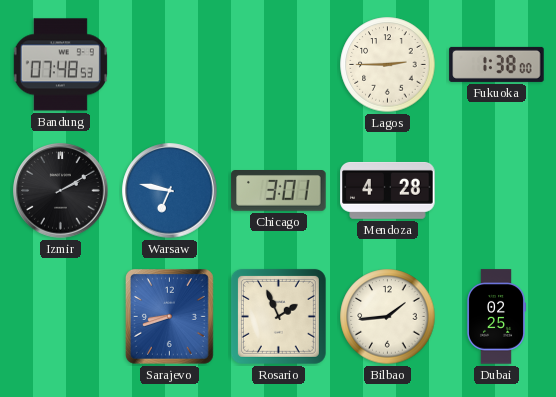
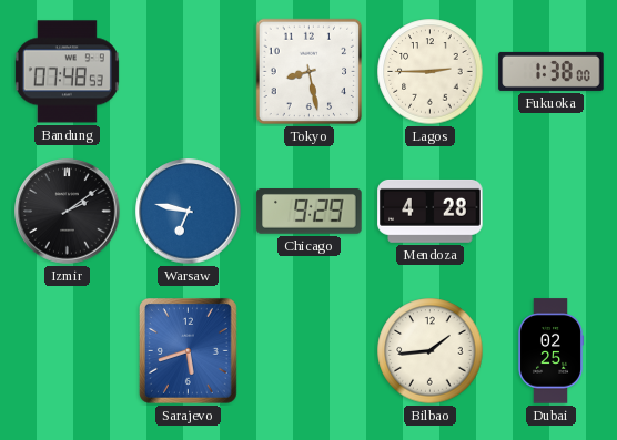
Tokyo: none -> 8:28
Izmir: 2:10 -> 2:09
Chicago: 3:01 -> 9:29
Sarajevo: 8:42 -> 5:42
Rosario: 1:56 -> none
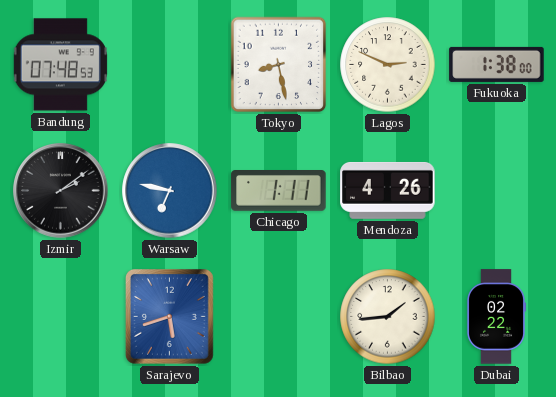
Lagos: 2:45 -> 2:49
Chicago: 9:29 -> 1:11
Mendoza: 4:28 -> 4:26
Dubai: 02:25 -> 02:22
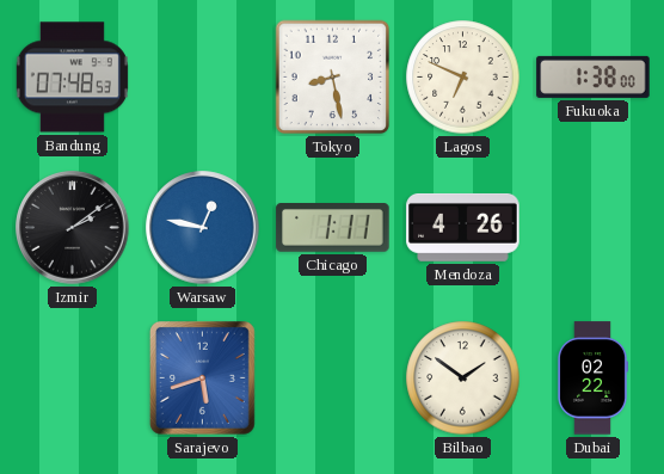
Lagos: 2:49 -> 6:49
Warsaw: 6:47 -> 12:47
Bilbao: 1:44 -> 1:51
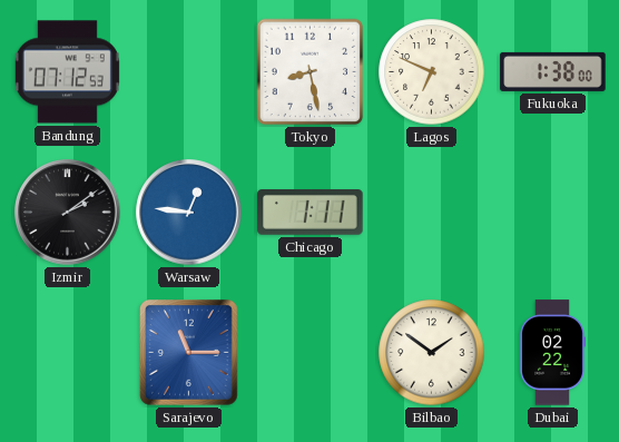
Bandung: 07:48 -> 07:12
Warsaw: 12:47 -> 12:46
Mendoza: 4:26 -> none
Sarajevo: 5:42 -> 11:15
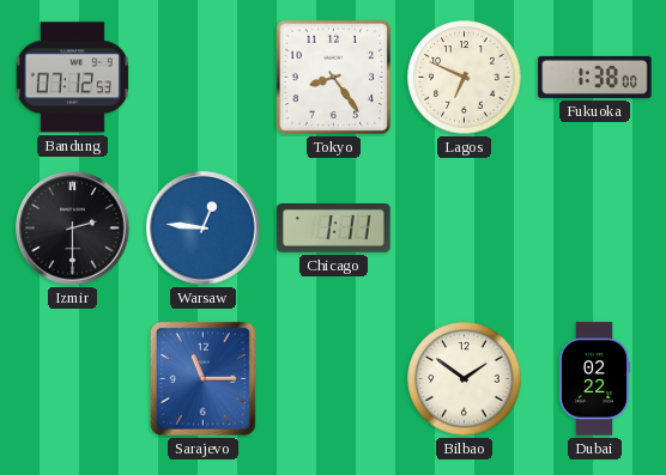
Tokyo: 8:28 -> 8:24
Izmir: 2:09 -> 2:30
